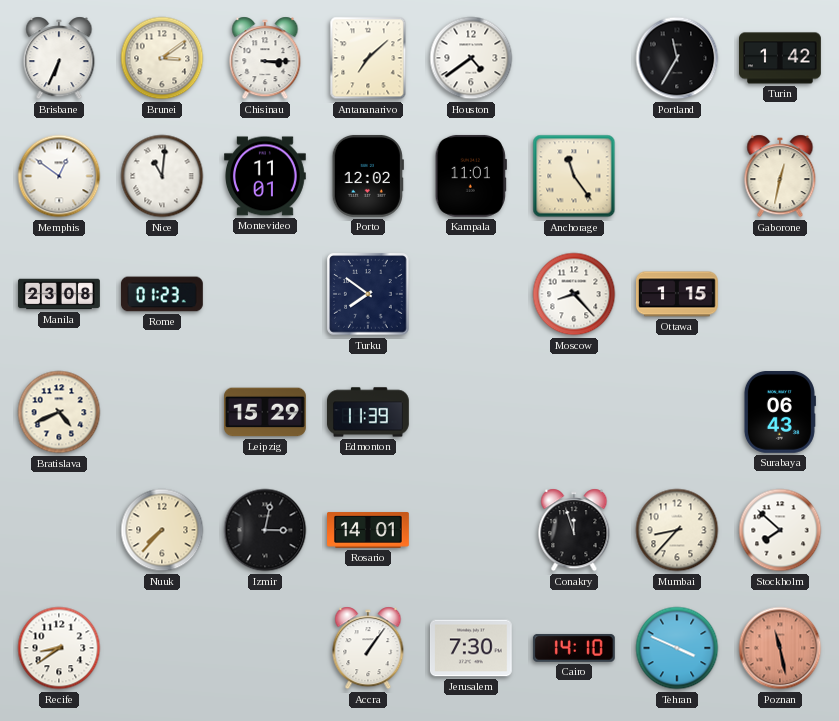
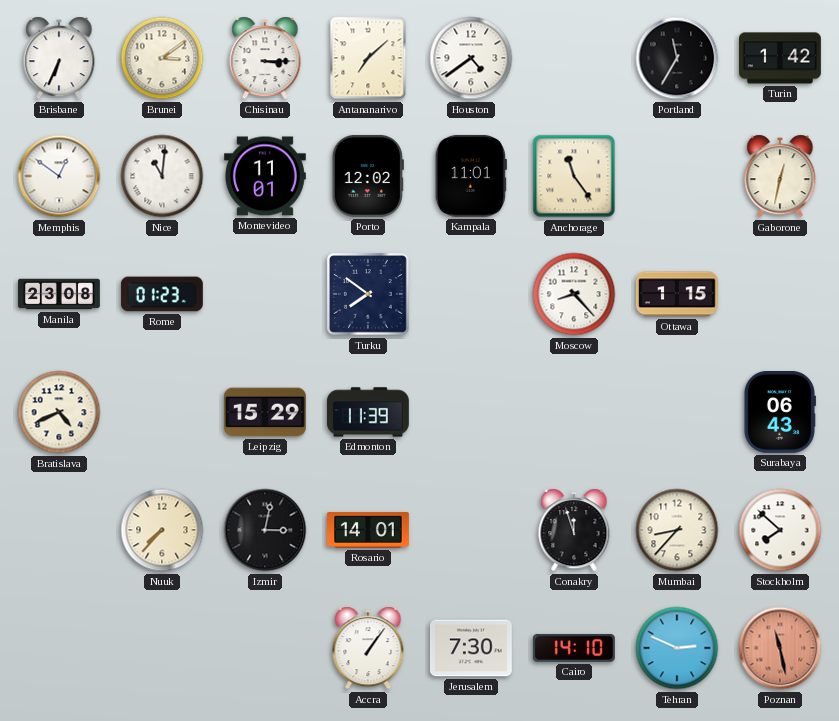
Recife: 8:39 -> none
Tehran: 3:49 -> 2:49
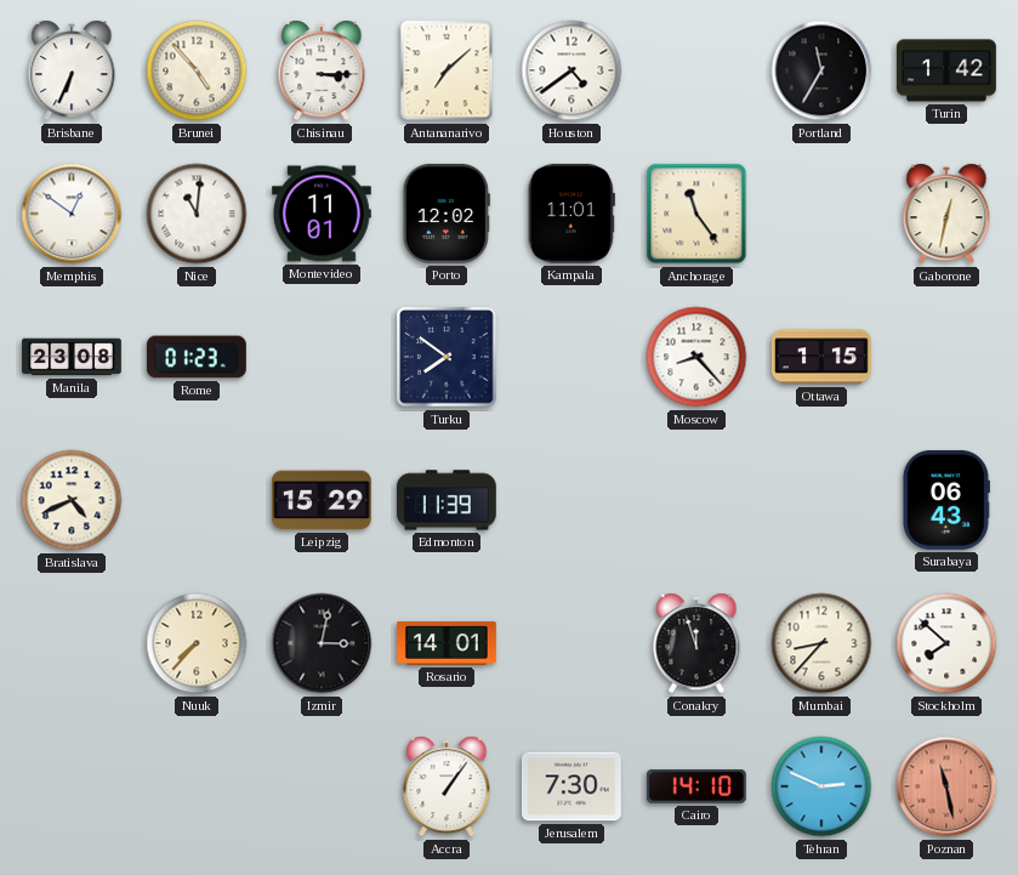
Brunei: 3:09 -> 4:53
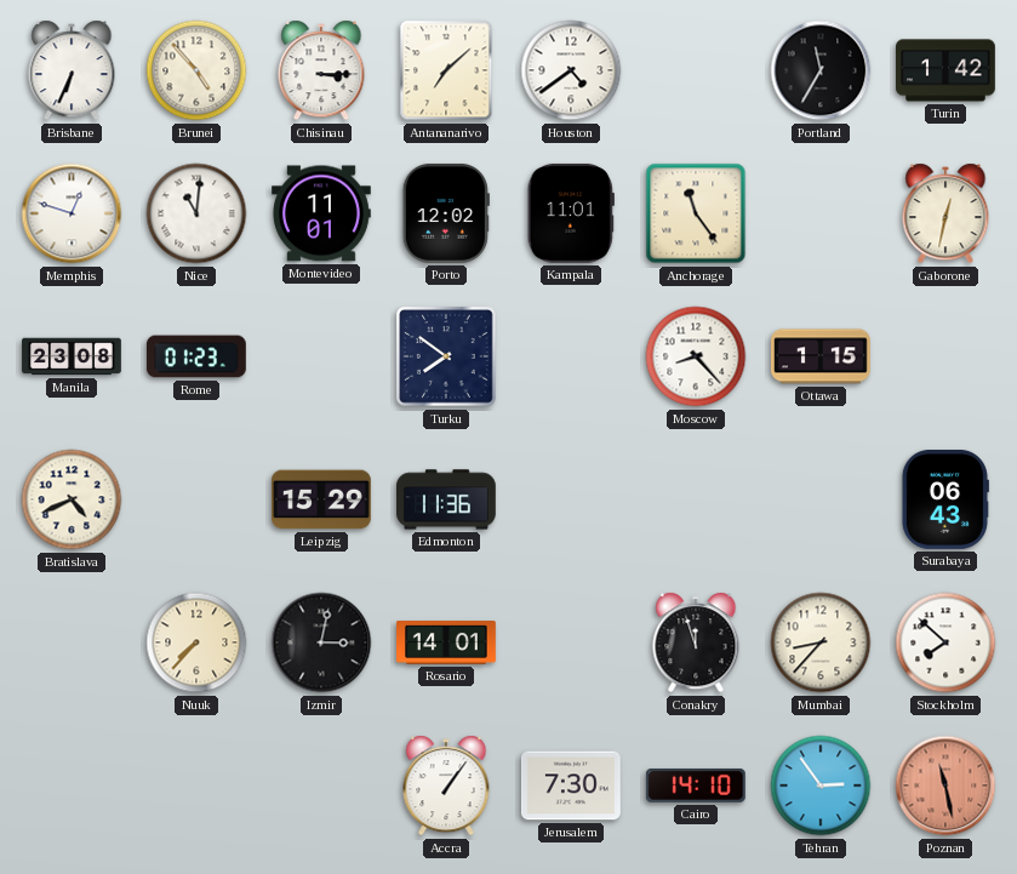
Memphis: 12:51 -> 12:48
Edmonton: 11:39 -> 11:36
Tehran: 2:49 -> 2:54
